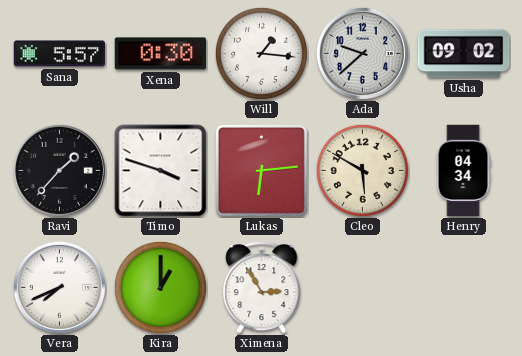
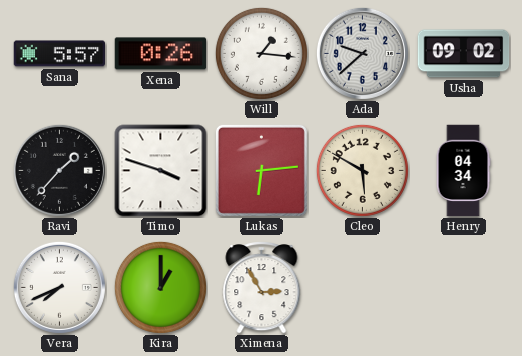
Xena: 0:30 -> 0:26
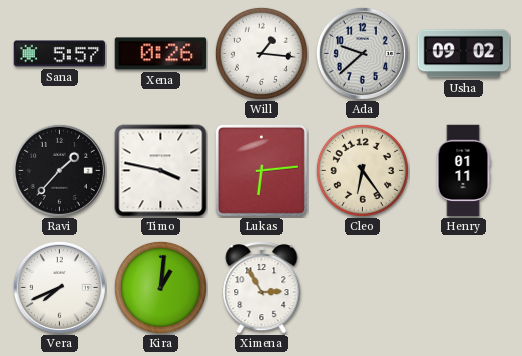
Timo: 3:48 -> 3:47
Cleo: 5:50 -> 6:24
Henry: 04:34 -> 01:11
Kira: 1:00 -> 1:01
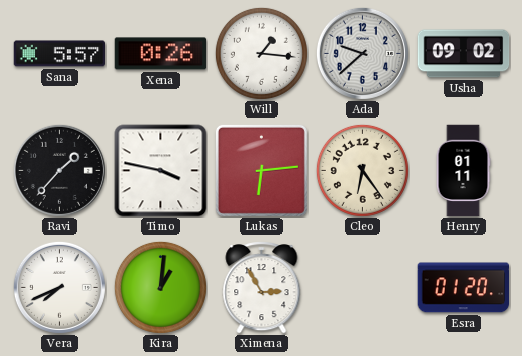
Esra: none -> 01:20
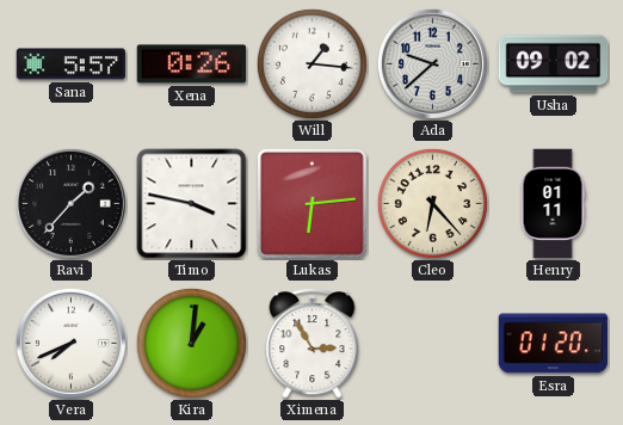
Cleo: 6:24 -> 6:23
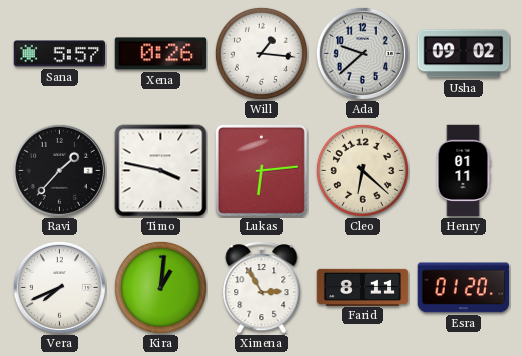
Cleo: 6:23 -> 6:22
Farid: none -> 8:11
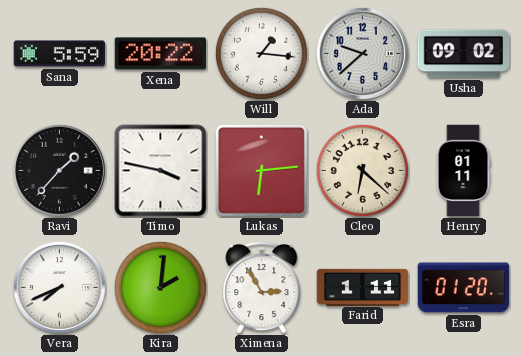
Sana: 5:57 -> 5:59
Xena: 0:26 -> 20:22
Kira: 1:01 -> 2:01
Farid: 8:11 -> 1:11
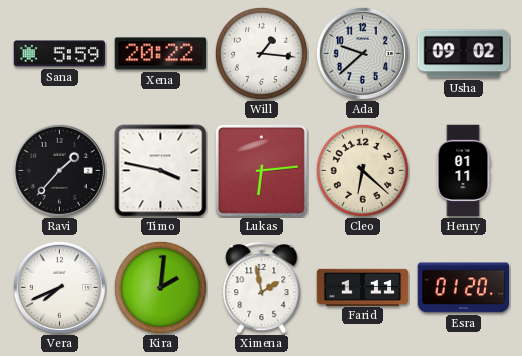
Ximena: 2:55 -> 1:58
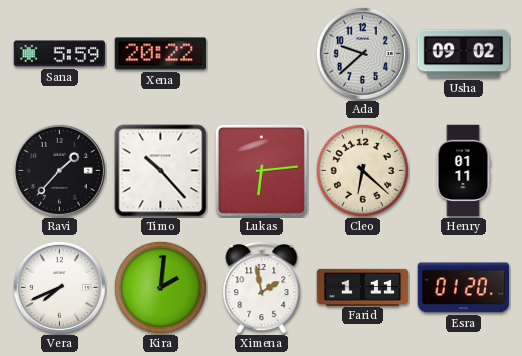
Will: 1:16 -> none
Timo: 3:47 -> 10:23
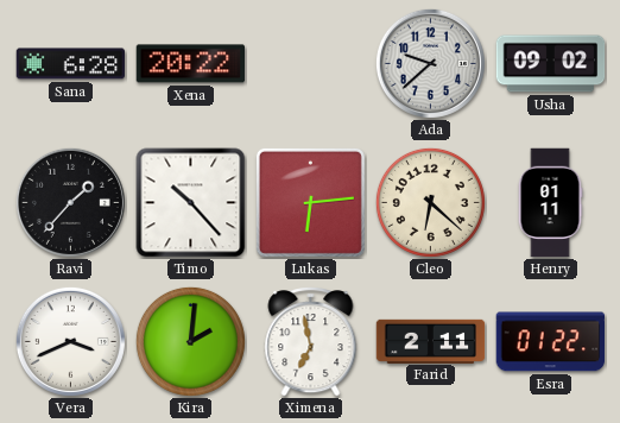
Sana: 5:59 -> 6:28
Vera: 7:41 -> 3:41
Ximena: 1:58 -> 6:58
Farid: 1:11 -> 2:11
Esra: 01:20 -> 01:22
